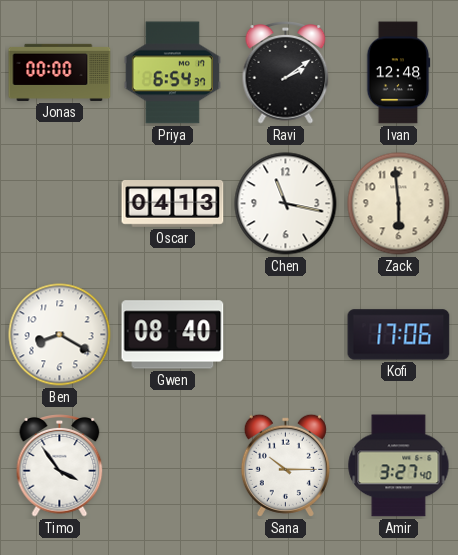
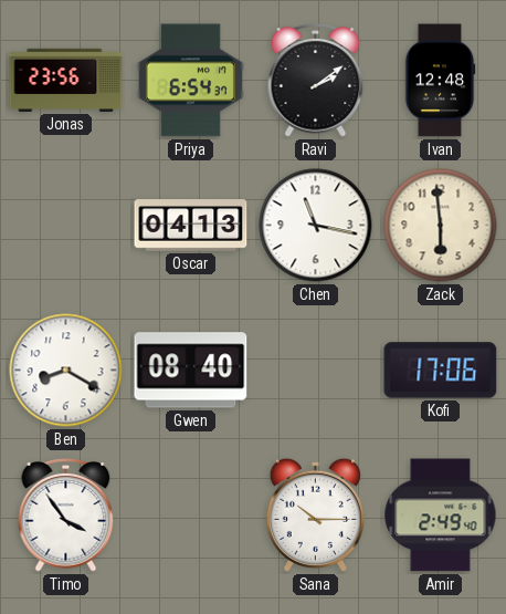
Jonas: 00:00 -> 23:56
Amir: 3:27 -> 2:49
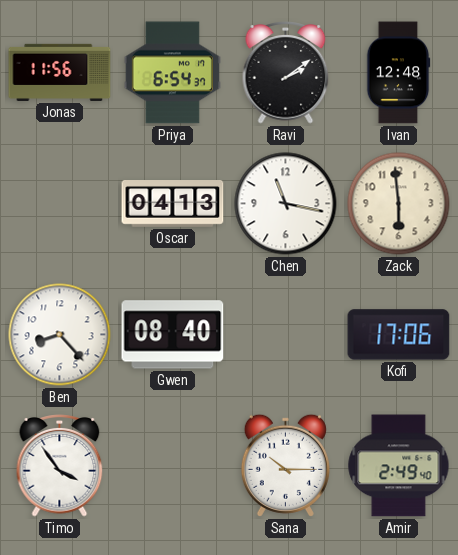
Jonas: 23:56 -> 11:56
Ben: 8:20 -> 8:23
